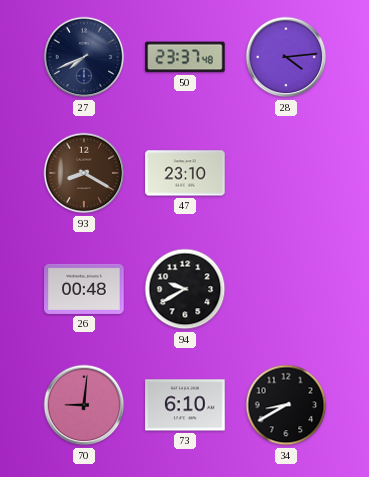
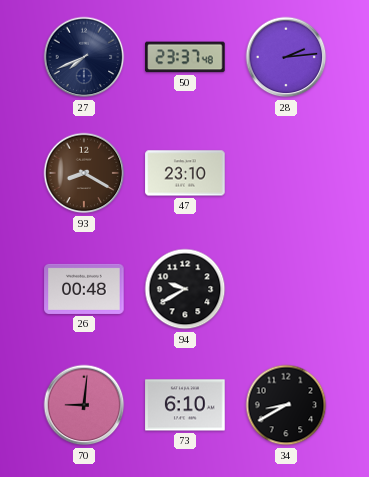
28: 4:14 -> 2:14
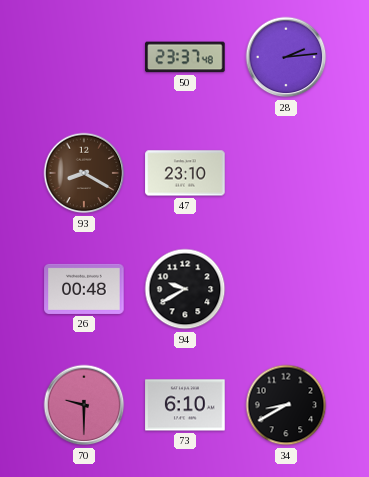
27: 7:41 -> none
70: 9:01 -> 9:30
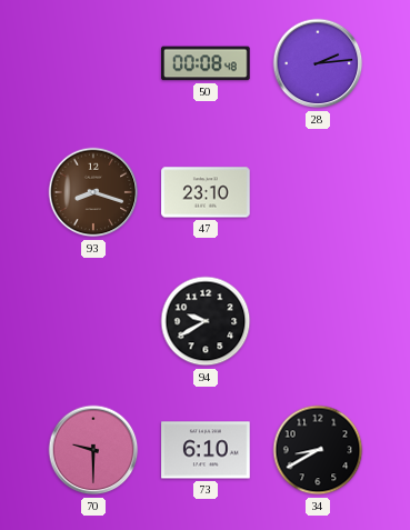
50: 23:37 -> 00:08
93: 8:20 -> 8:18
26: 00:48 -> none
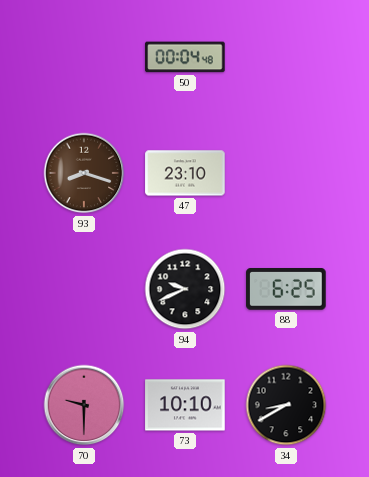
50: 00:08 -> 00:04
28: 2:14 -> none
94: 9:40 -> 9:41
88: none -> 6:25
73: 6:10 -> 10:10
